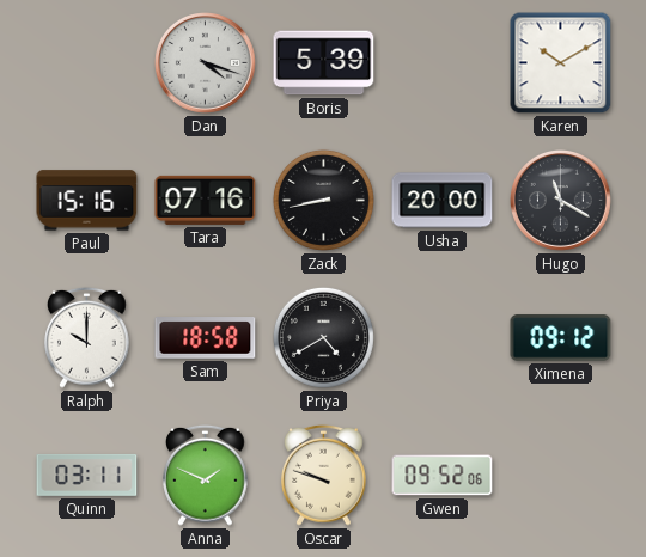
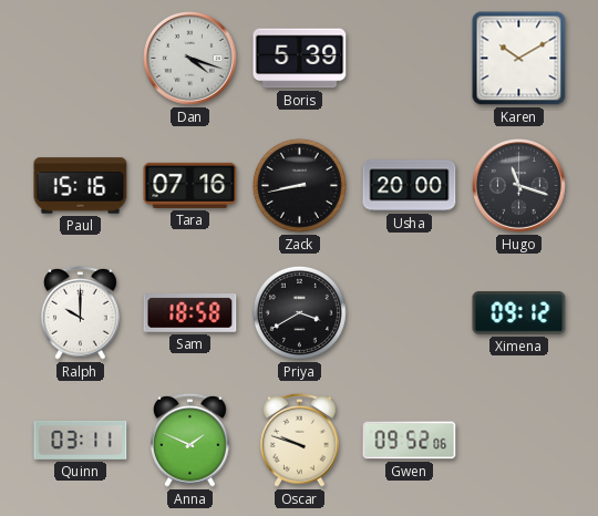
Hugo: 11:20 -> 11:18
Priya: 4:40 -> 3:40
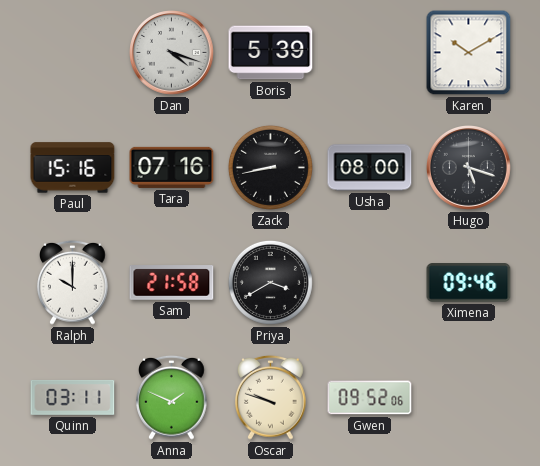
Usha: 20:00 -> 08:00
Hugo: 11:18 -> 5:18
Sam: 18:58 -> 21:58
Ximena: 09:12 -> 09:46
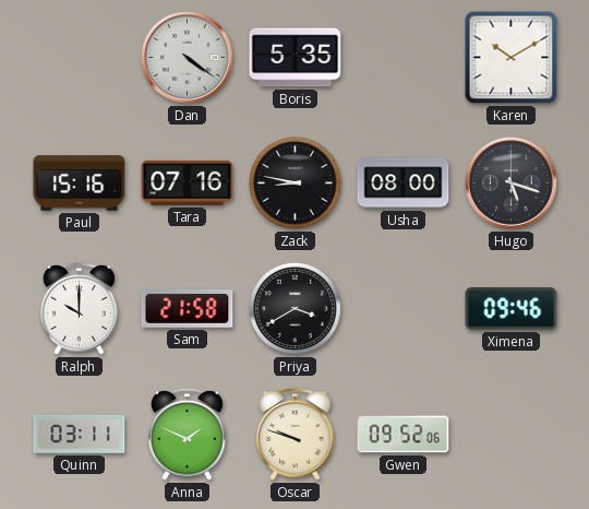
Dan: 4:18 -> 4:21
Boris: 5:39 -> 5:35
Zack: 8:43 -> 8:47
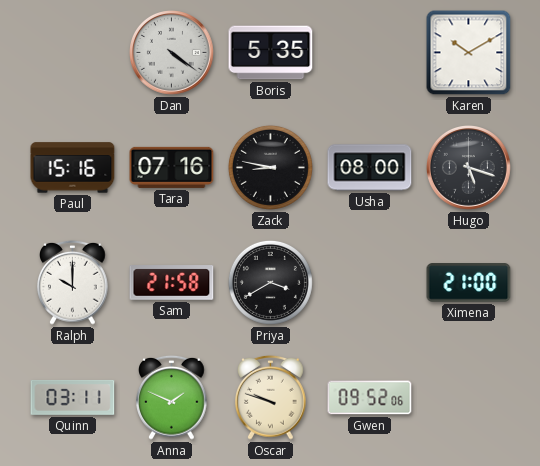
Ximena: 09:46 -> 21:00
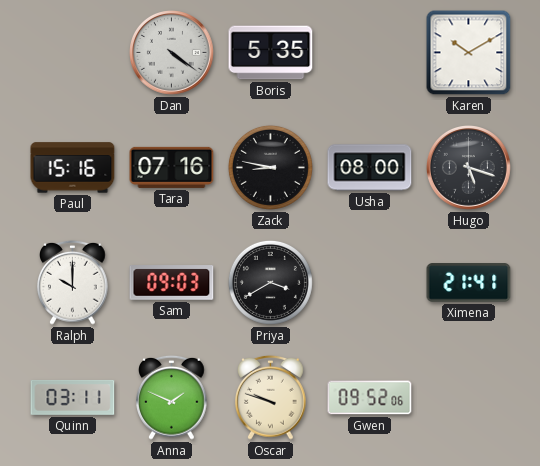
Sam: 21:58 -> 09:03
Ximena: 21:00 -> 21:41
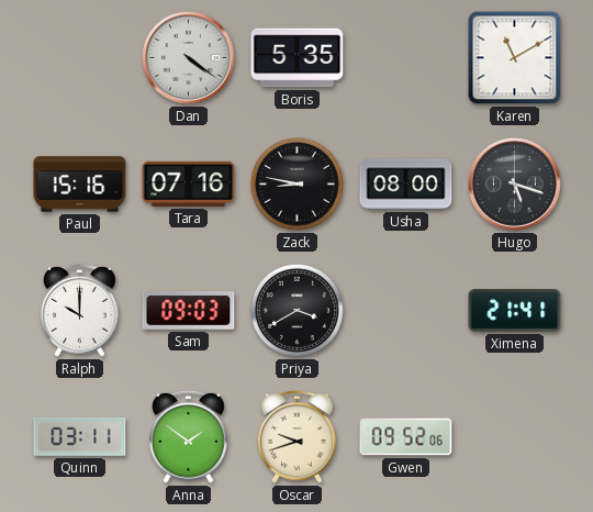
Karen: 10:10 -> 11:10
Anna: 1:49 -> 1:51
Oscar: 9:48 -> 9:42
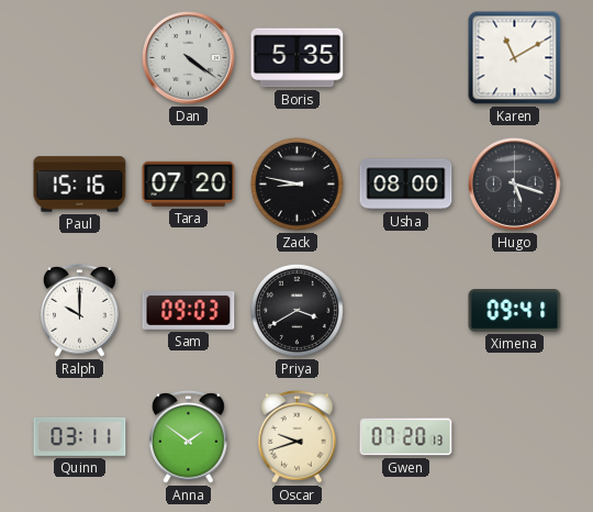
Tara: 07:16 -> 07:20
Ximena: 21:41 -> 09:41
Gwen: 09:52 -> 07:20
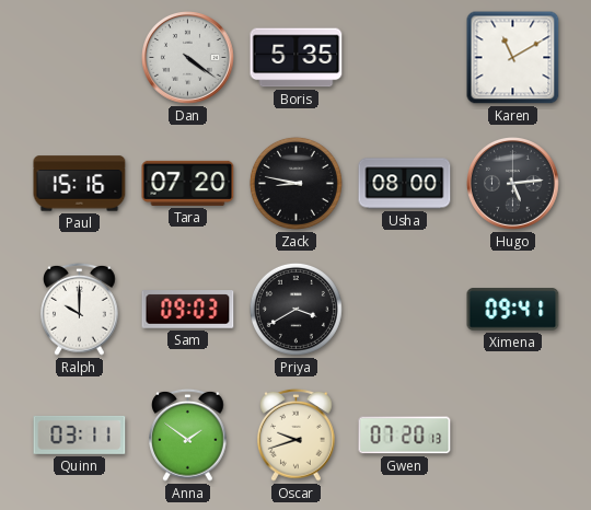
Hugo: 5:18 -> 5:14
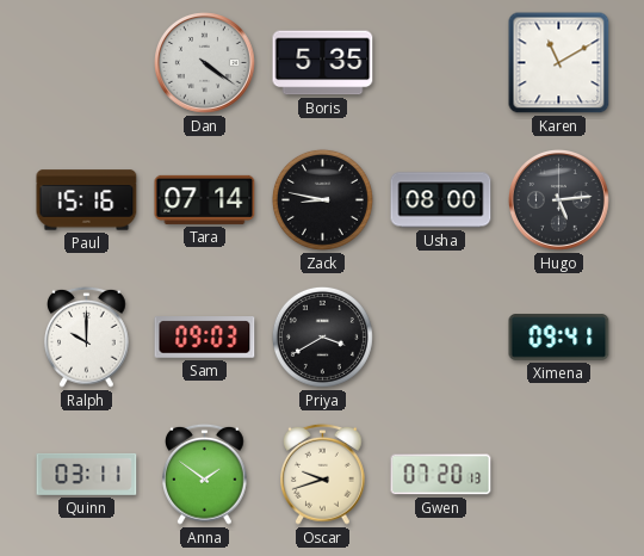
Tara: 07:20 -> 07:14
